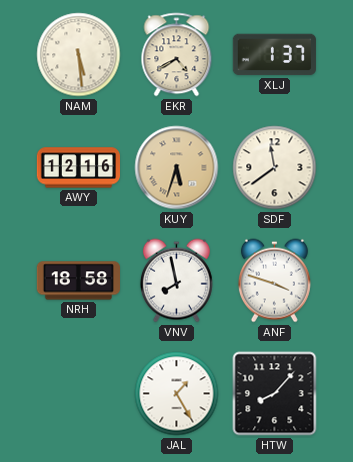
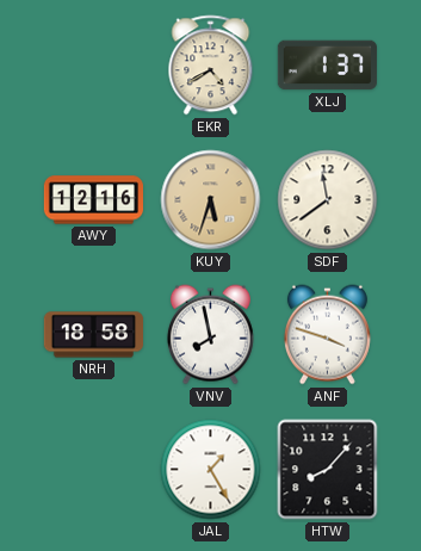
NAM: 5:29 -> none
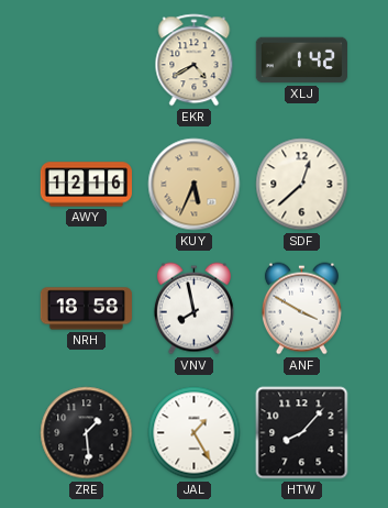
XLJ: 1:37 -> 1:42
KUY: 5:33 -> 5:34
SDF: 11:39 -> 12:38
ANF: 3:48 -> 3:50
ZRE: none -> 1:29
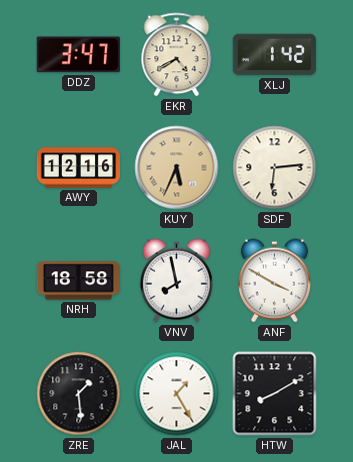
DDZ: none -> 3:47
SDF: 12:38 -> 6:14
HTW: 8:07 -> 8:10
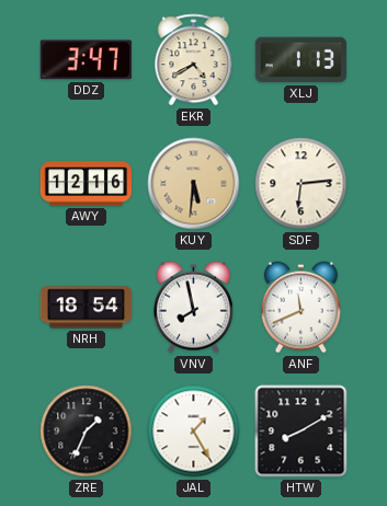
XLJ: 1:42 -> 1:13
KUY: 5:34 -> 5:31
NRH: 18:58 -> 18:54
ANF: 3:50 -> 11:41
ZRE: 1:29 -> 1:34
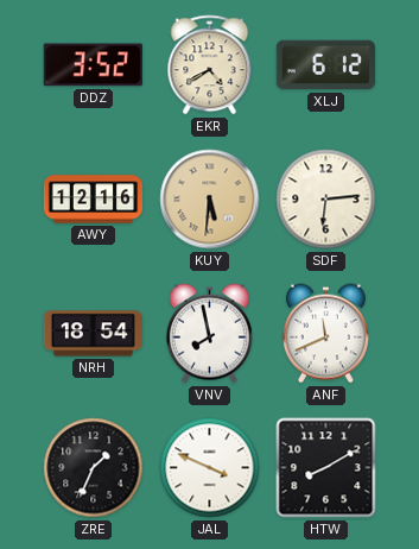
DDZ: 3:47 -> 3:52
XLJ: 1:13 -> 6:12
JAL: 1:25 -> 3:49
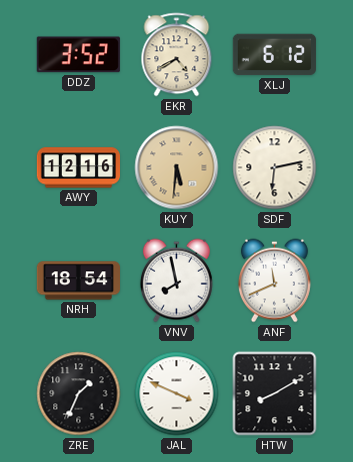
SDF: 6:14 -> 6:13
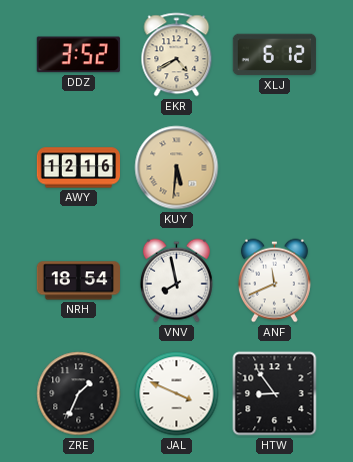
SDF: 6:13 -> none
HTW: 8:10 -> 8:54
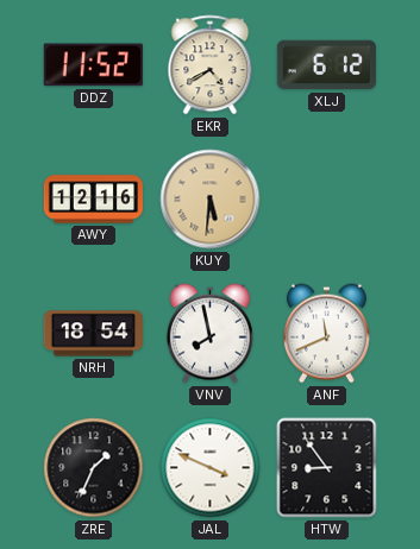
DDZ: 3:52 -> 11:52
